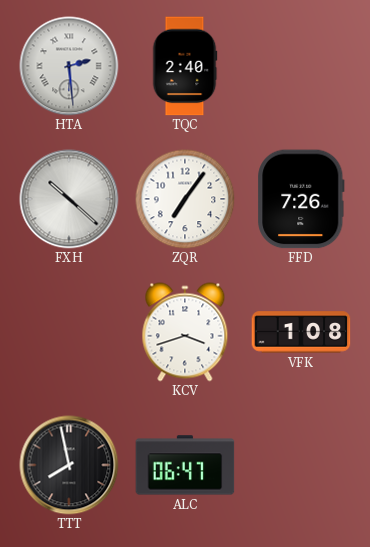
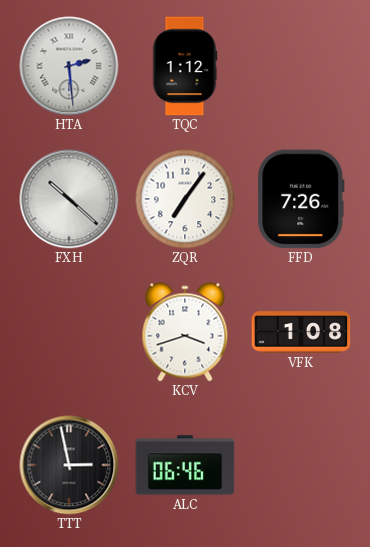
TQC: 2:40 -> 1:12
TTT: 7:58 -> 2:58
ALC: 06:47 -> 06:46
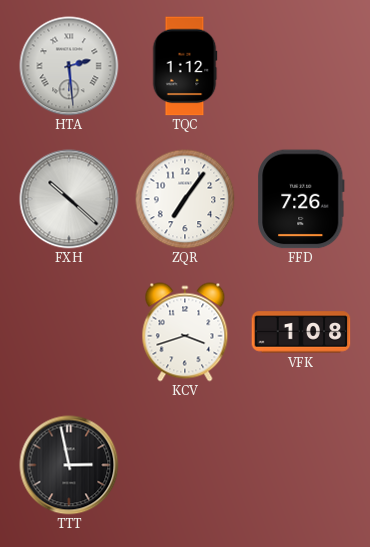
ALC: 06:46 -> none
